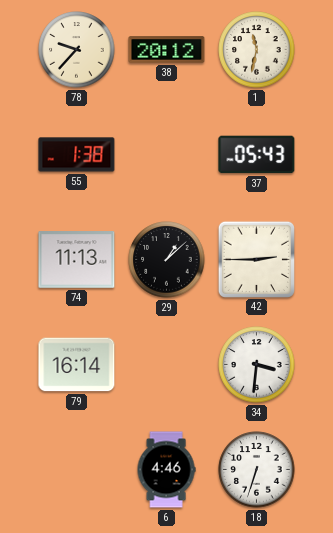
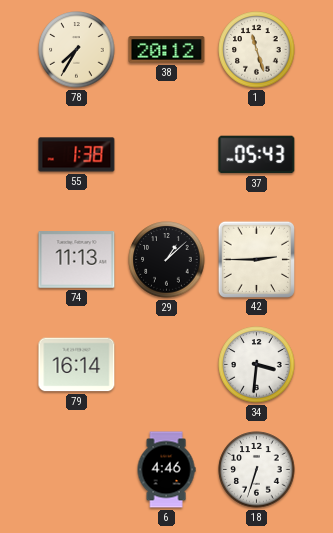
78: 9:37 -> 7:35
1: 11:32 -> 11:27
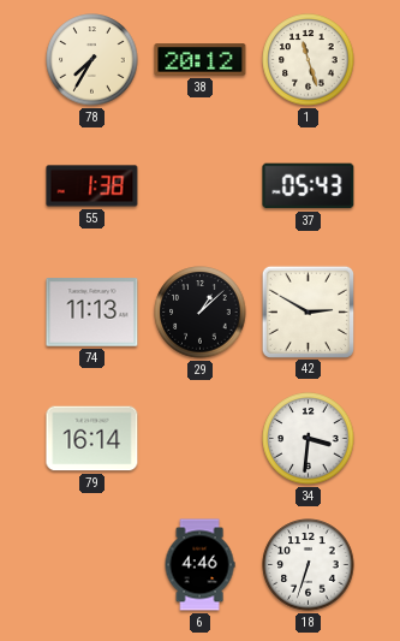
42: 2:45 -> 2:50
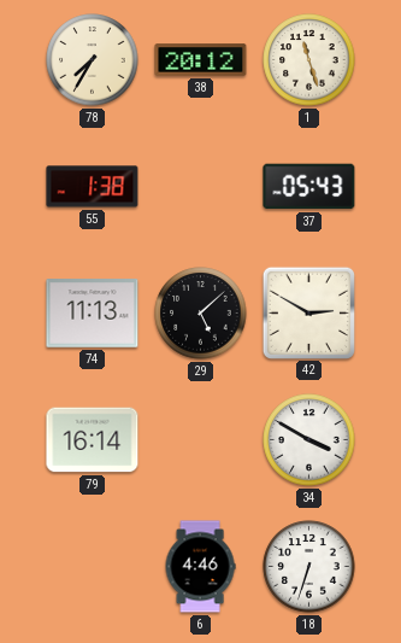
29: 1:08 -> 5:08
34: 3:31 -> 3:50
